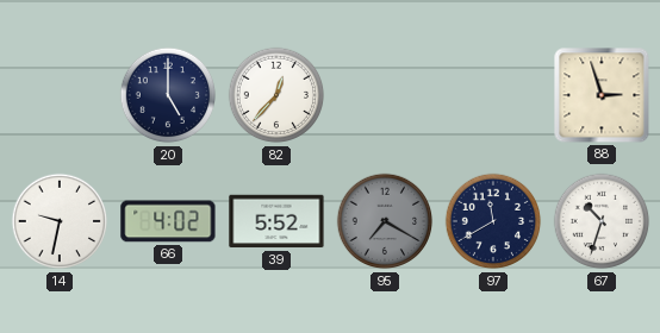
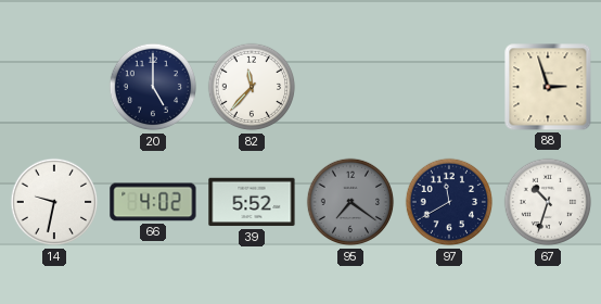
82: 12:37 -> 11:37
95: 7:20 -> 7:21
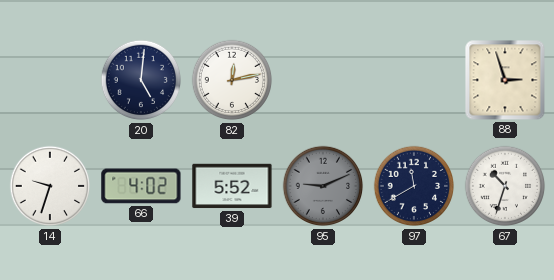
20: 5:00 -> 5:01
82: 11:37 -> 12:13
14: 9:32 -> 9:33
95: 7:21 -> 9:11
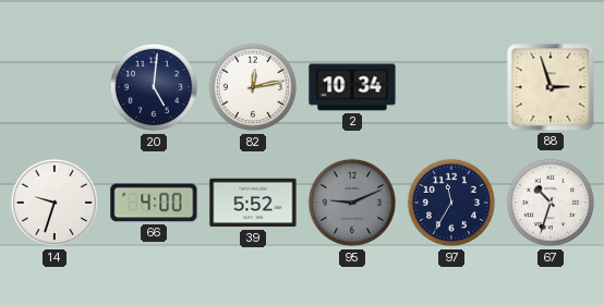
2: none -> 10:34
66: 4:02 -> 4:00
97: 11:40 -> 11:35
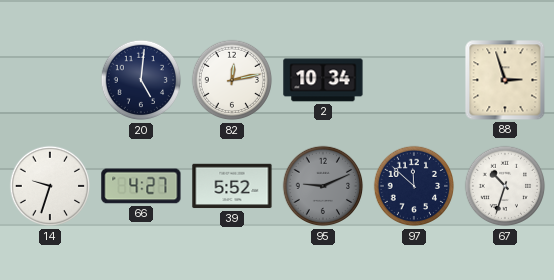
66: 4:00 -> 4:27
97: 11:35 -> 11:52
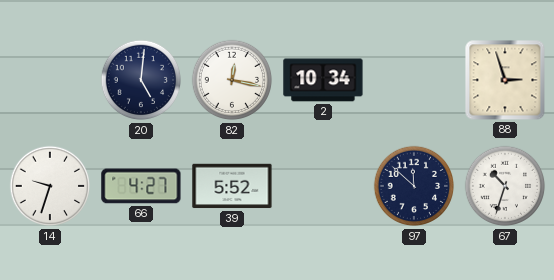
82: 12:13 -> 12:17
95: 9:11 -> none
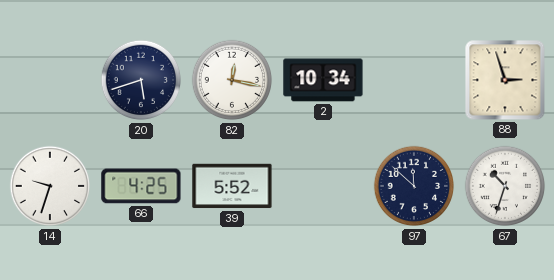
20: 5:01 -> 5:42
66: 4:27 -> 4:25
